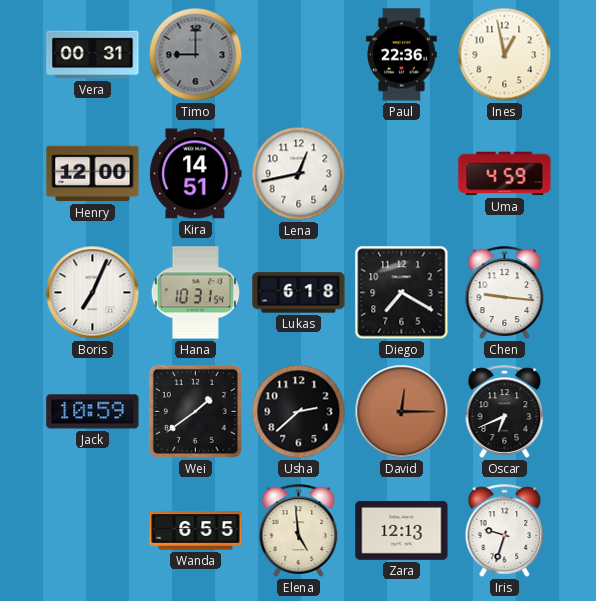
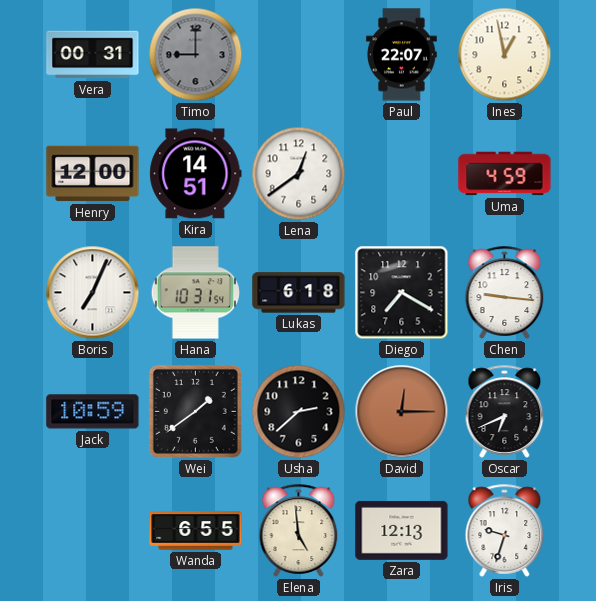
Paul: 22:36 -> 22:07
Lena: 12:43 -> 12:39
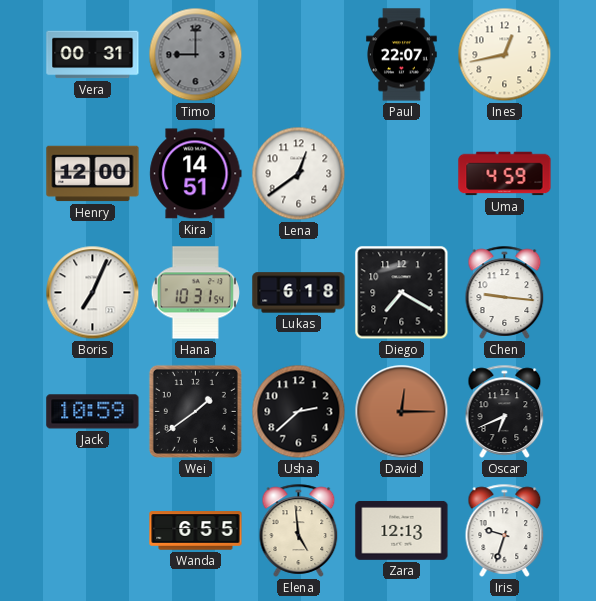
Ines: 12:58 -> 12:43
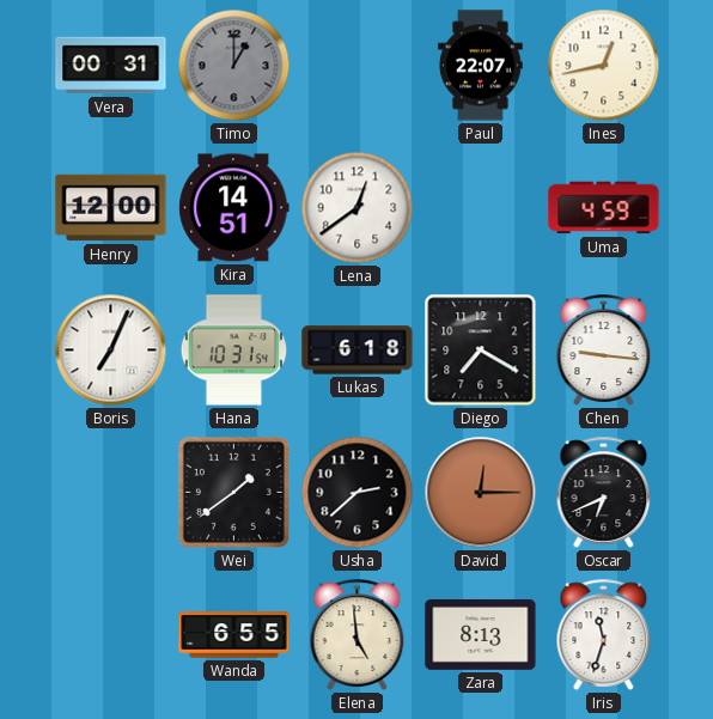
Timo: 9:00 -> 1:00
Jack: 10:59 -> none
Zara: 12:13 -> 8:13
Iris: 9:33 -> 11:33
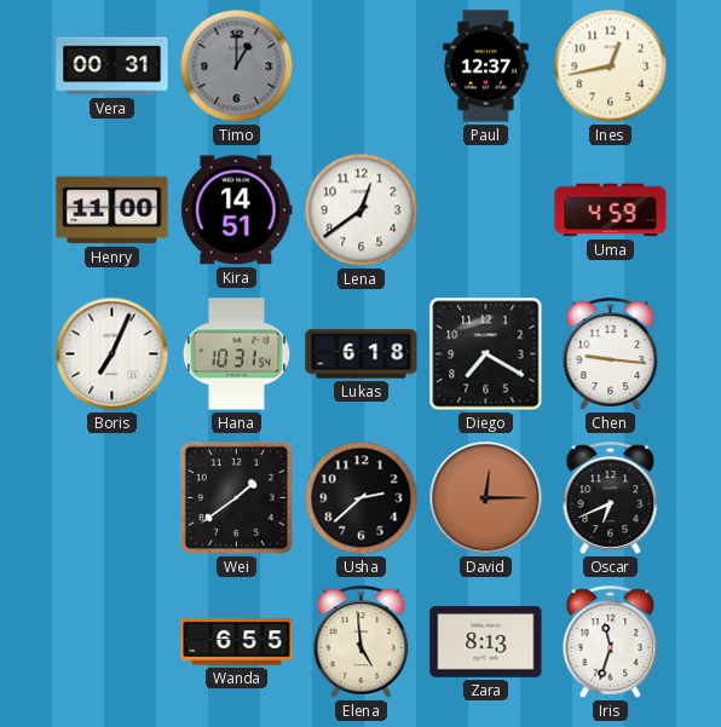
Paul: 22:07 -> 12:37
Henry: 12:00 -> 11:00
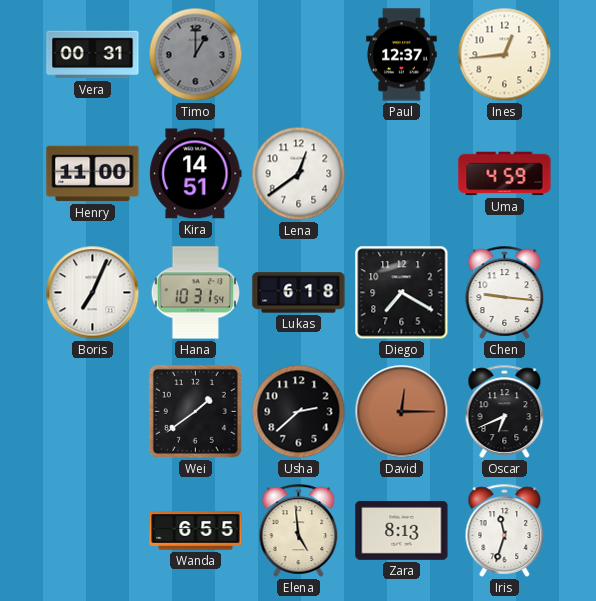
Ines: 12:43 -> 12:44
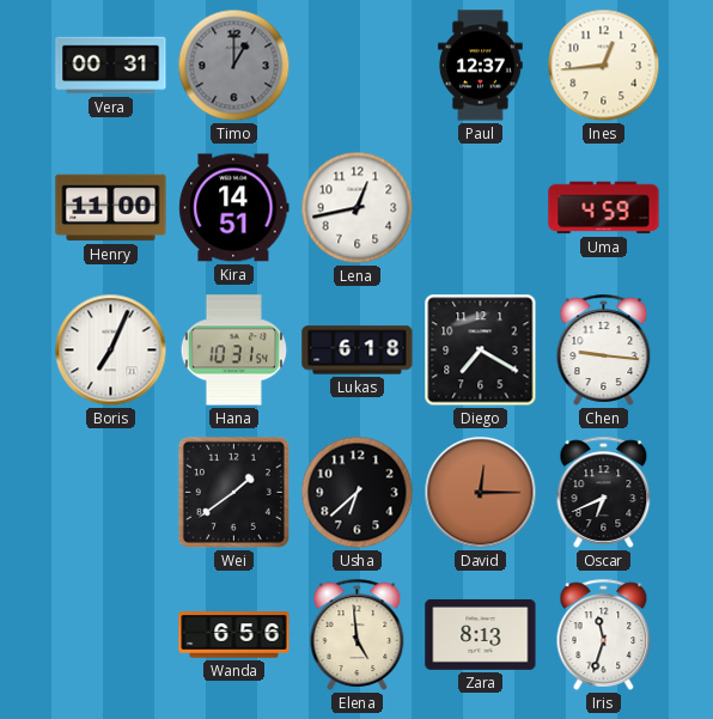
Lena: 12:39 -> 12:43
Usha: 2:38 -> 6:38
Wanda: 6:55 -> 6:56
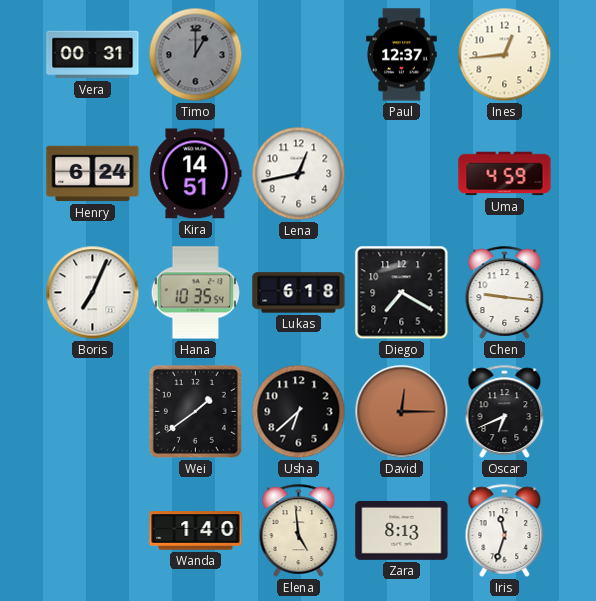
Henry: 11:00 -> 6:24
Hana: 10:31 -> 10:35
Wanda: 6:56 -> 1:40
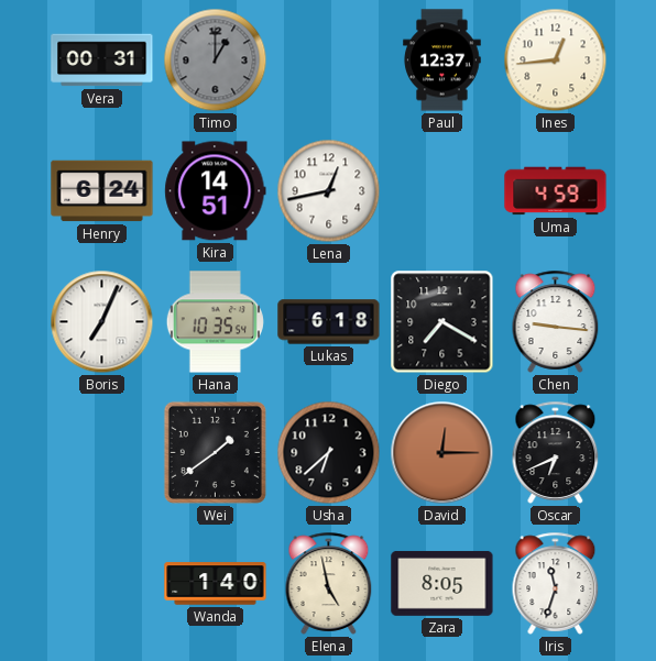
Elena: 4:59 -> 4:58
Zara: 8:13 -> 8:05
